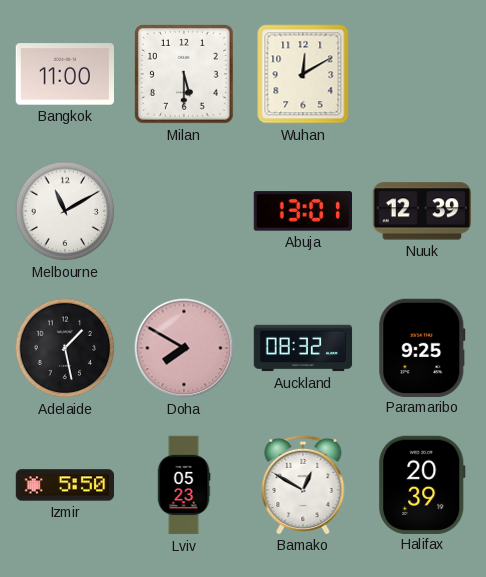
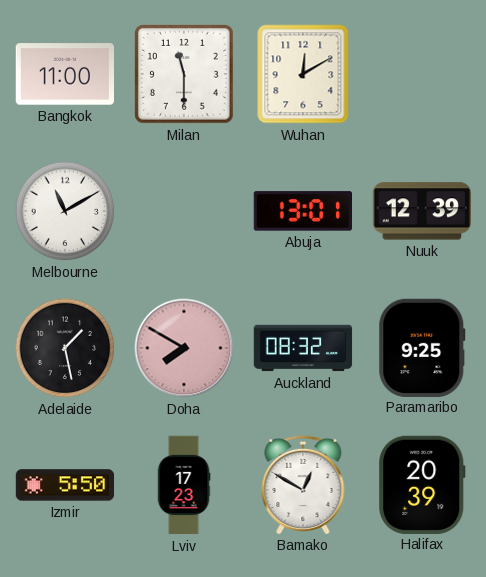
Milan: 5:30 -> 11:30
Lviv: 05:23 -> 17:23
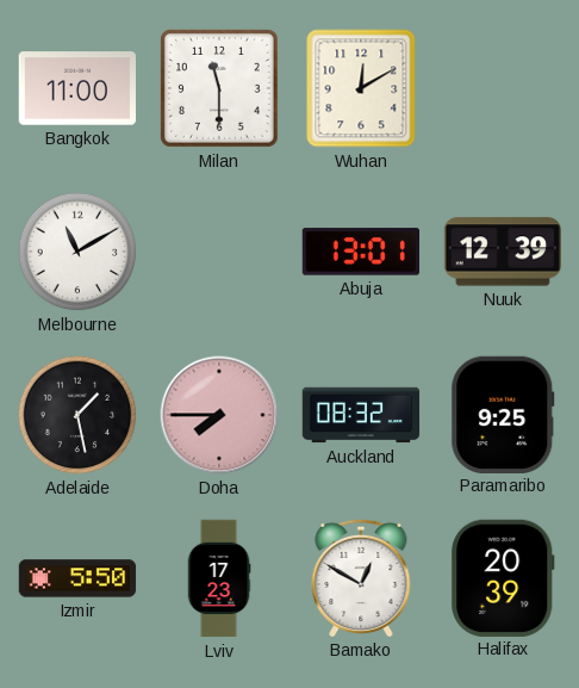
Doha: 7:50 -> 7:45
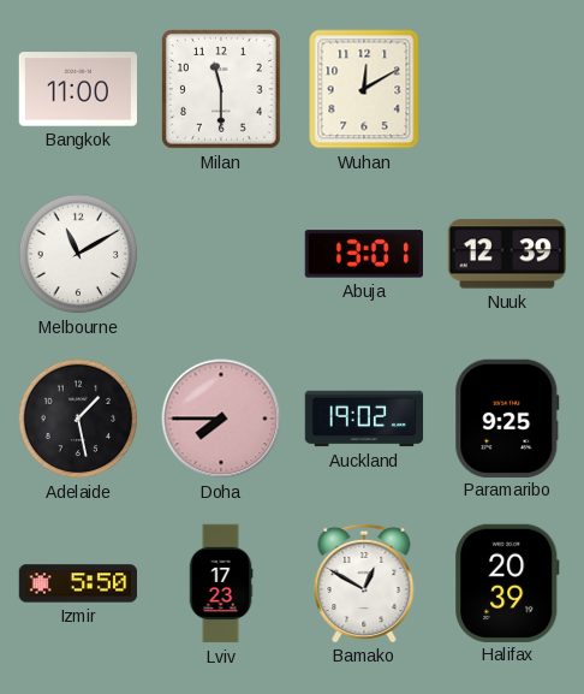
Auckland: 08:32 -> 19:02
